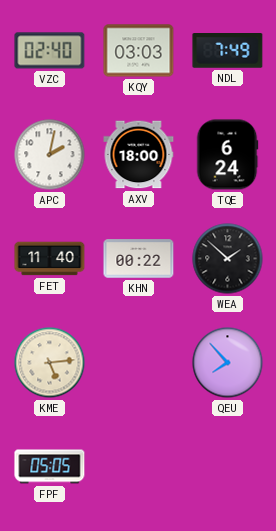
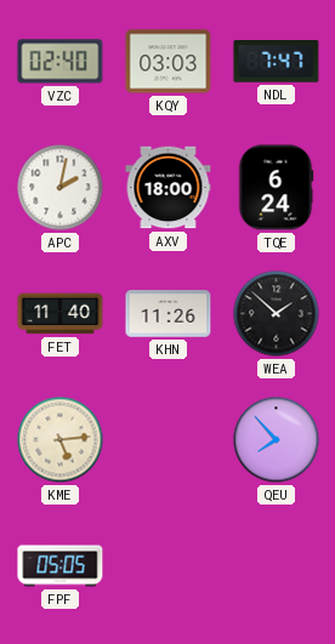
NDL: 7:49 -> 7:47
KHN: 00:22 -> 11:26
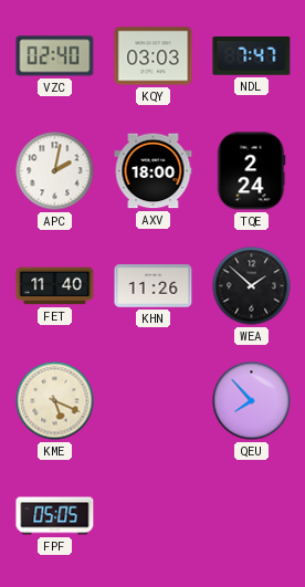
TQE: 6:24 -> 2:24
KME: 5:14 -> 5:19
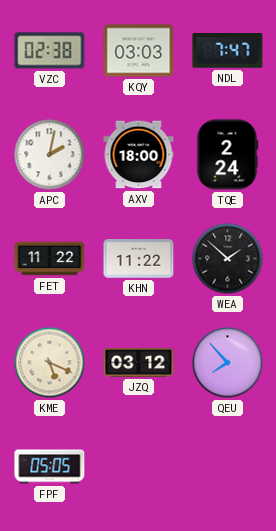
VZC: 02:40 -> 02:38
FET: 11:40 -> 11:22
KHN: 11:26 -> 11:22
JZQ: none -> 03:12
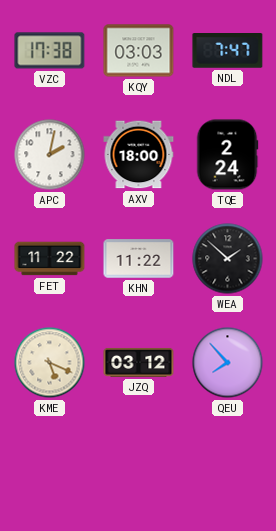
VZC: 02:38 -> 17:38
FPF: 05:05 -> none
